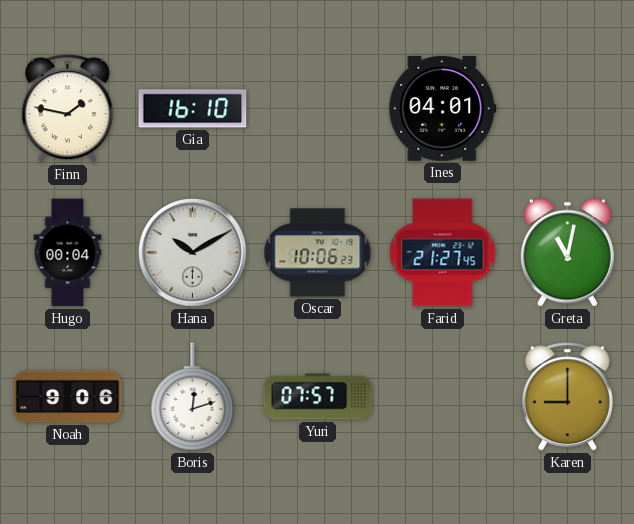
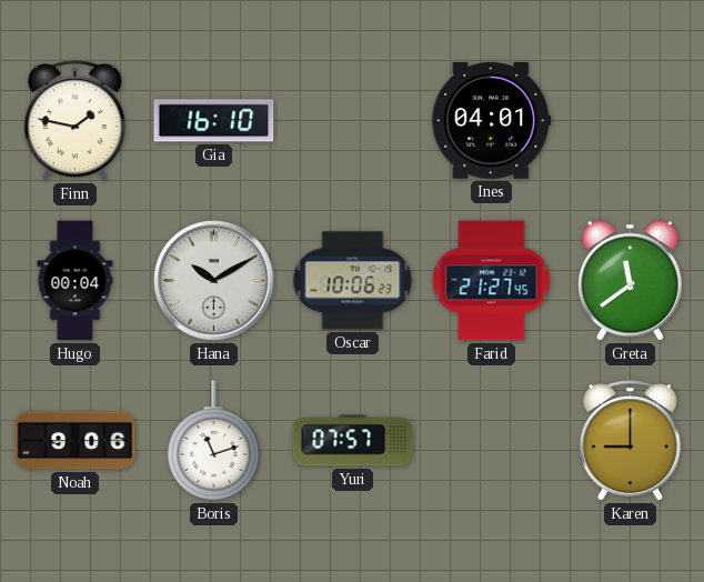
Greta: 11:02 -> 11:39
Boris: 12:12 -> 11:12
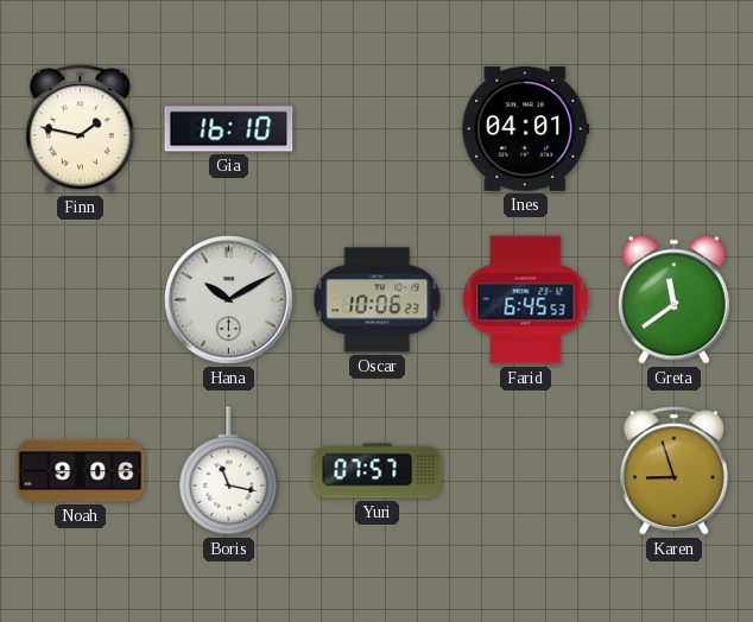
Hugo: 00:04 -> none
Farid: 21:27 -> 6:45
Boris: 11:12 -> 11:17
Karen: 9:00 -> 8:57
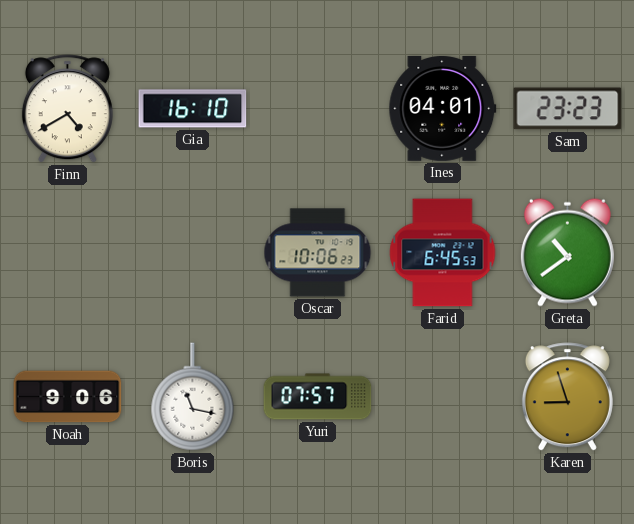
Finn: 1:47 -> 4:40
Sam: none -> 23:23
Hana: 10:10 -> none
Greta: 11:39 -> 10:39
